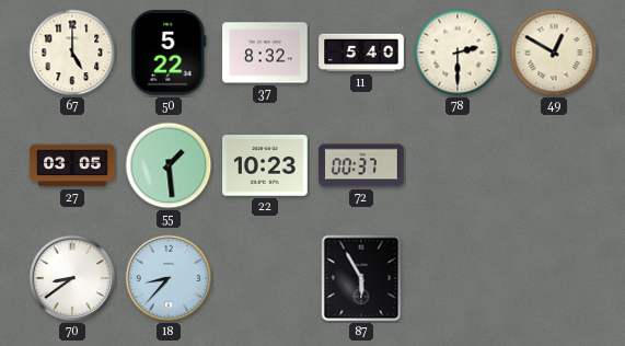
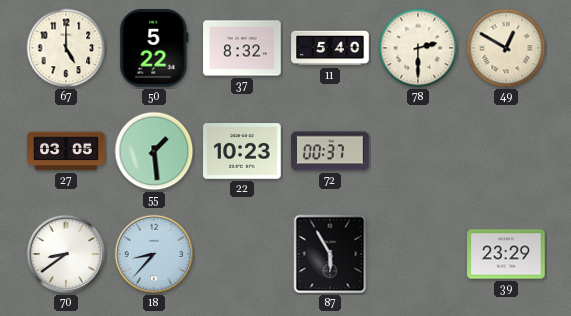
39: none -> 23:29
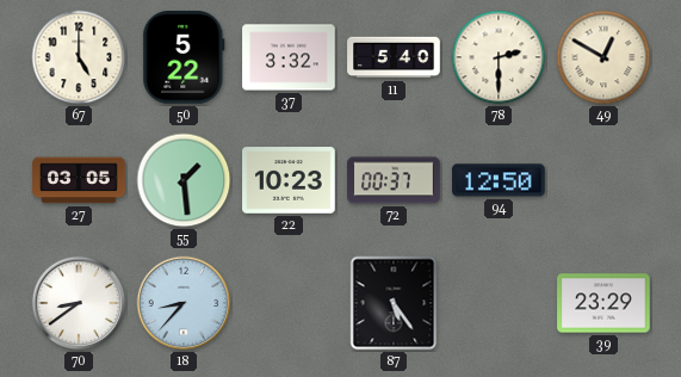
37: 8:32 -> 3:32
94: none -> 12:50
87: 5:55 -> 5:24
